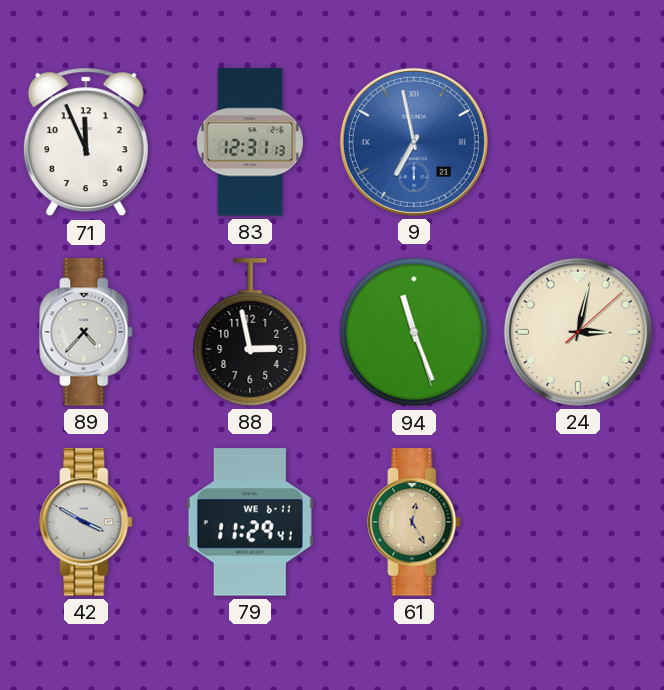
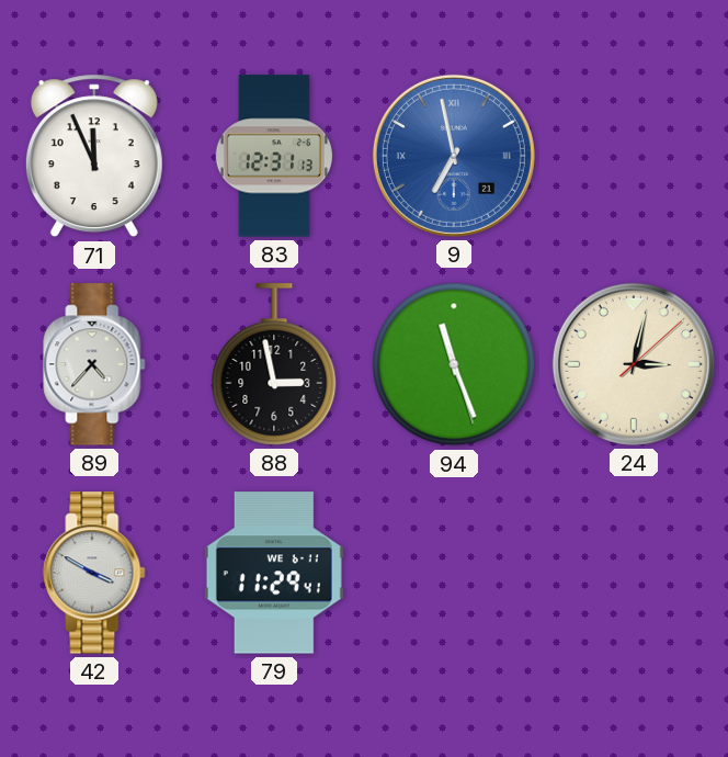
61: 12:25 -> none
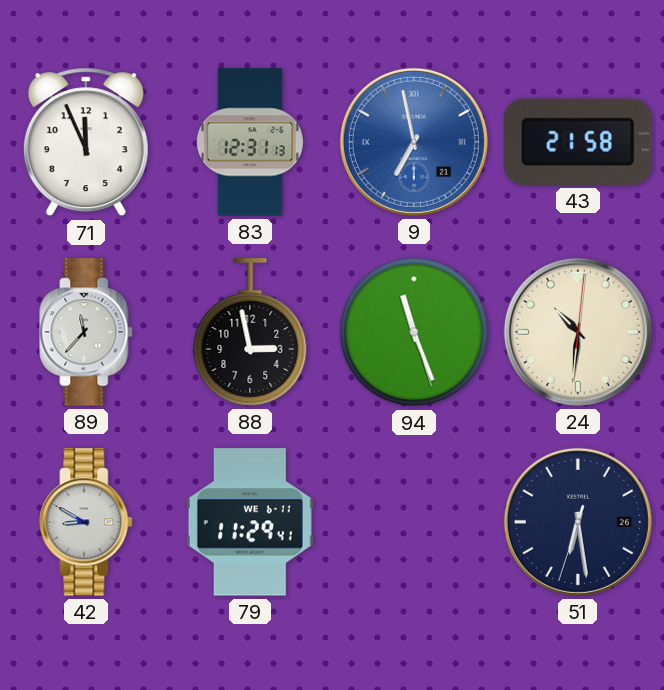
43: none -> 21:58
89: 4:37 -> 11:37
24: 3:02 -> 10:31
42: 3:50 -> 8:50
51: none -> 6:28
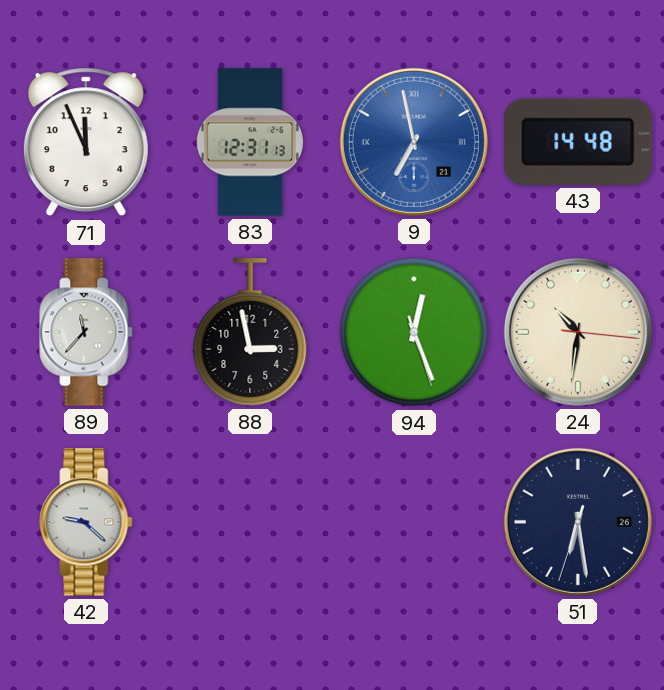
43: 21:58 -> 14:48
94: 11:26 -> 12:26
24: 10:31:01 -> 10:31:16
42: 8:50 -> 9:22
79: 11:29 -> none
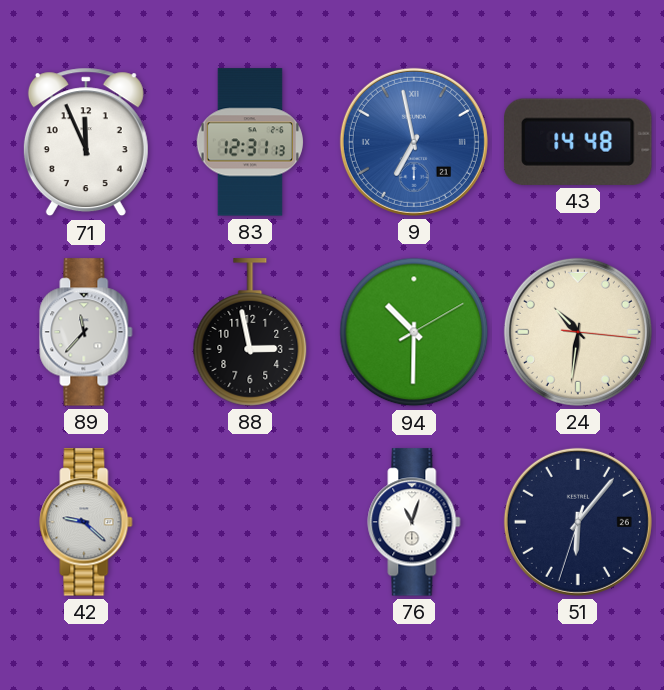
94: 12:26 -> 10:30
76: none -> 11:03
51: 6:28 -> 6:06
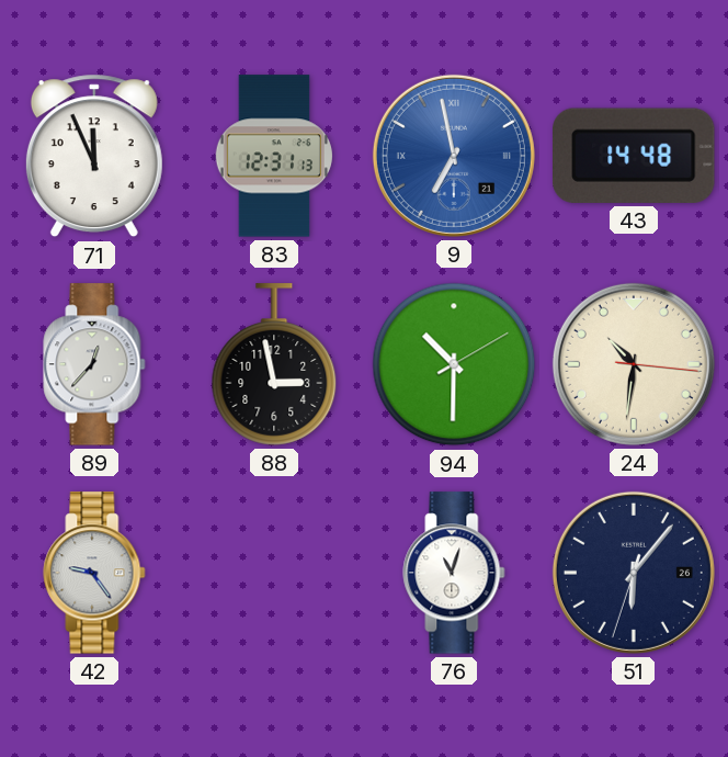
89: 11:37 -> 12:37
42: 9:22 -> 9:24
